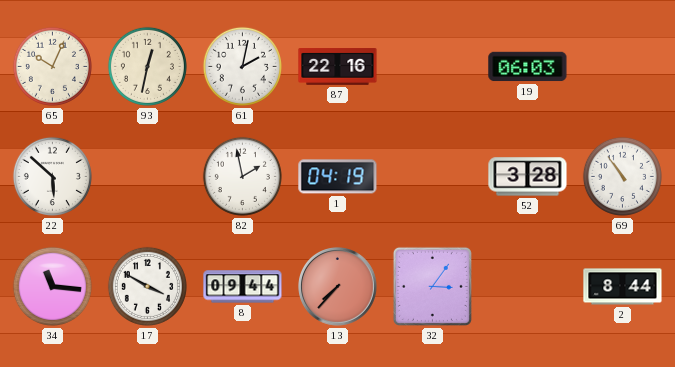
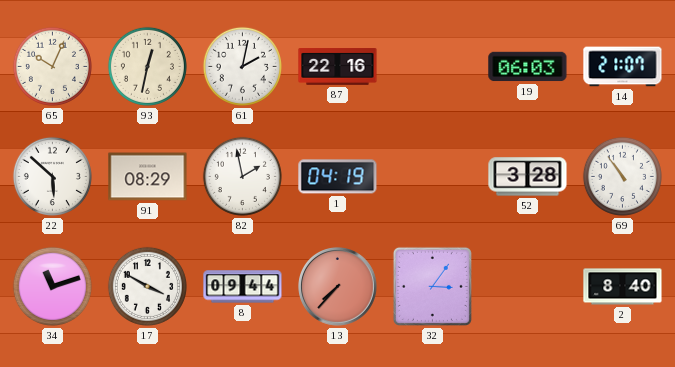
14: none -> 21:07
91: none -> 08:29
34: 11:16 -> 11:12
2: 8:44 -> 8:40
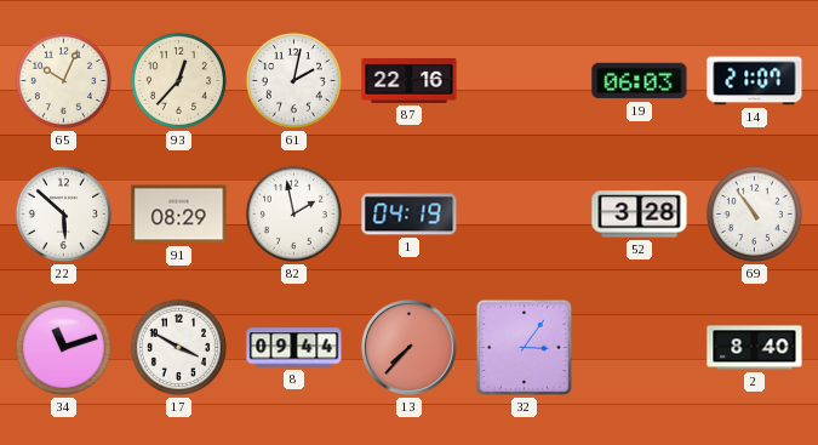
93: 12:32 -> 12:37
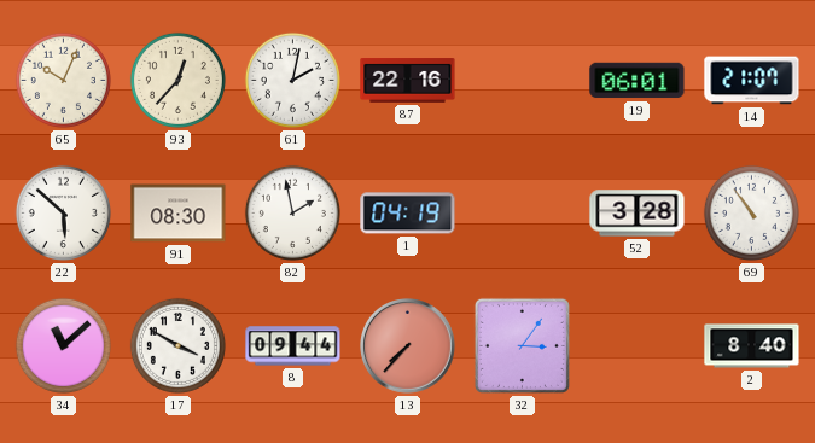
19: 06:03 -> 06:01
91: 08:29 -> 08:30
34: 11:12 -> 11:08
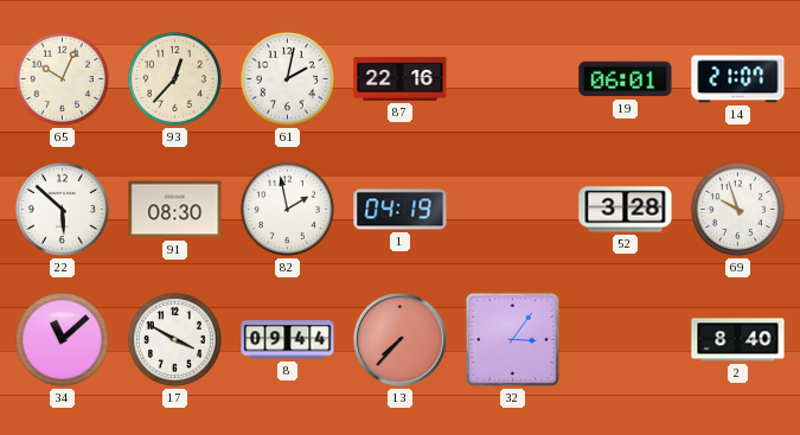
69: 10:54 -> 9:57
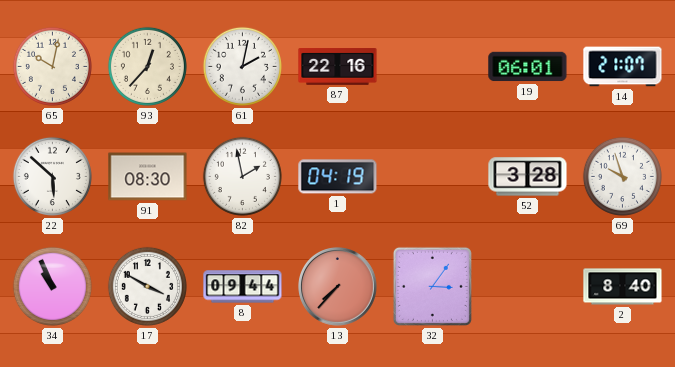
65: 10:04 -> 10:02
34: 11:08 -> 10:56
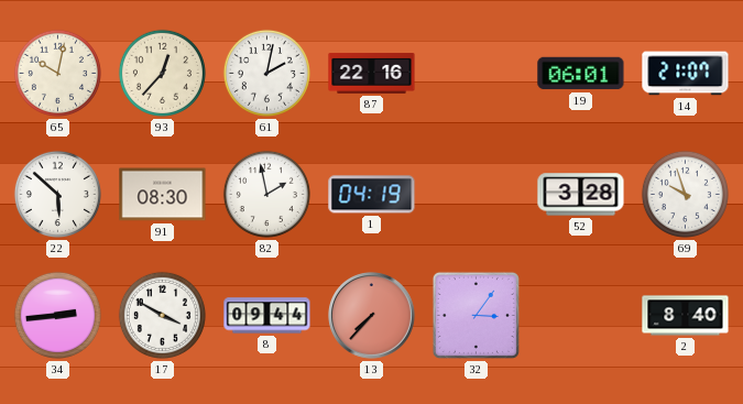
34: 10:56 -> 2:44
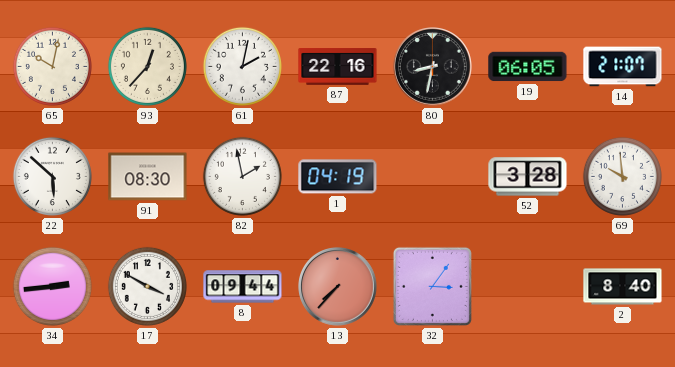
80: none -> 8:32
19: 06:01 -> 06:05
69: 9:57 -> 9:59
